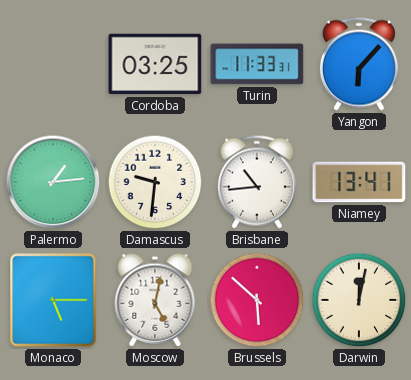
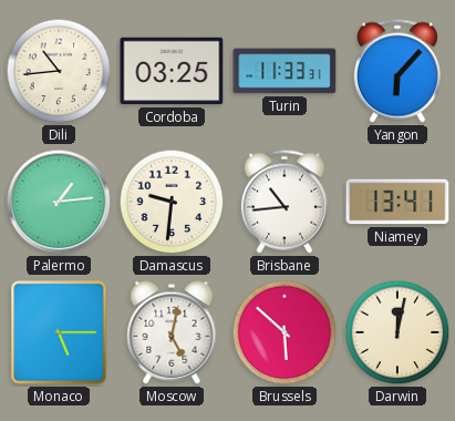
Dili: none -> 10:44
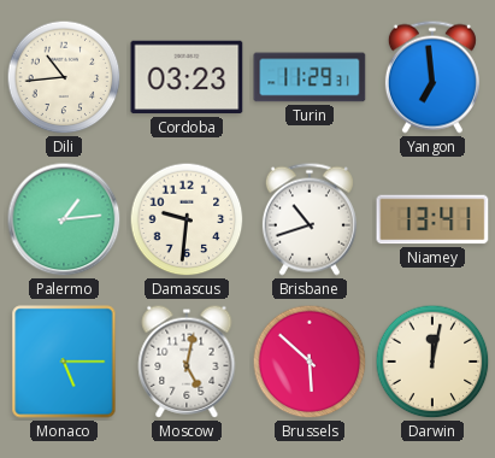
Cordoba: 03:25 -> 03:23
Turin: 11:33 -> 11:29
Yangon: 6:07 -> 6:59
Brisbane: 10:44 -> 10:42
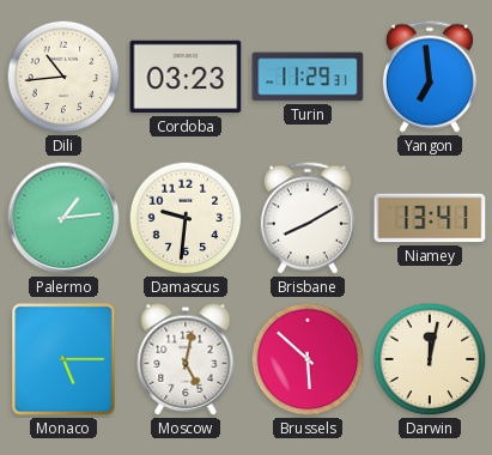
Brisbane: 10:42 -> 8:10
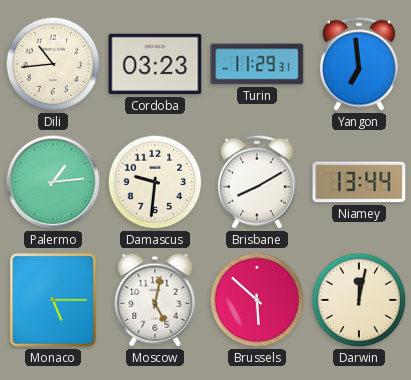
Niamey: 13:41 -> 13:44
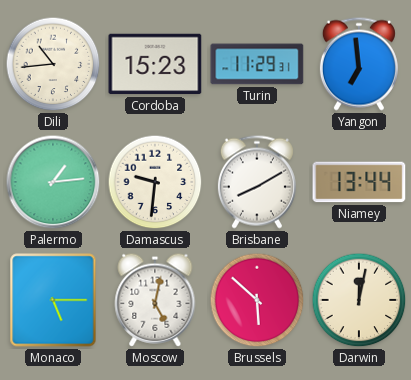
Cordoba: 03:23 -> 15:23
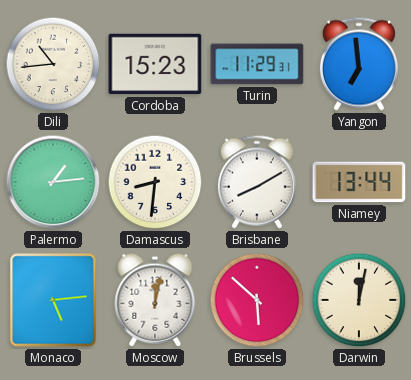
Damascus: 9:31 -> 8:31
Monaco: 5:15 -> 5:14
Moscow: 5:02 -> 12:02
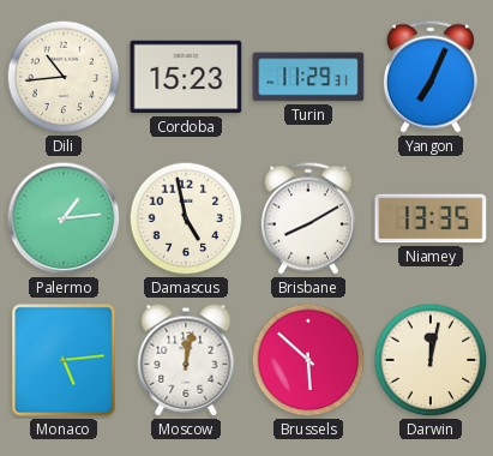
Yangon: 6:59 -> 7:04
Damascus: 8:31 -> 4:58
Niamey: 13:44 -> 13:35
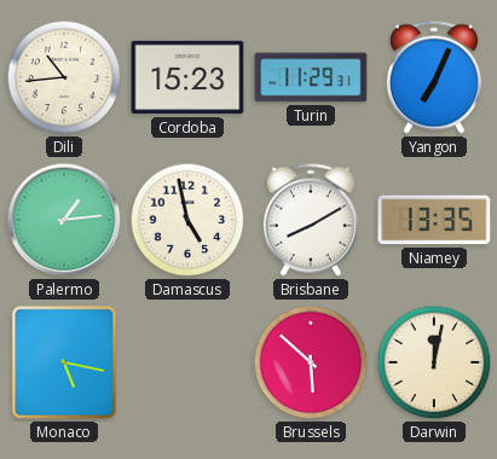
Monaco: 5:14 -> 5:17
Moscow: 12:02 -> none
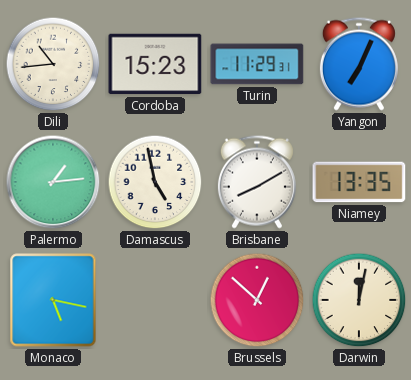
Brussels: 5:52 -> 12:52
